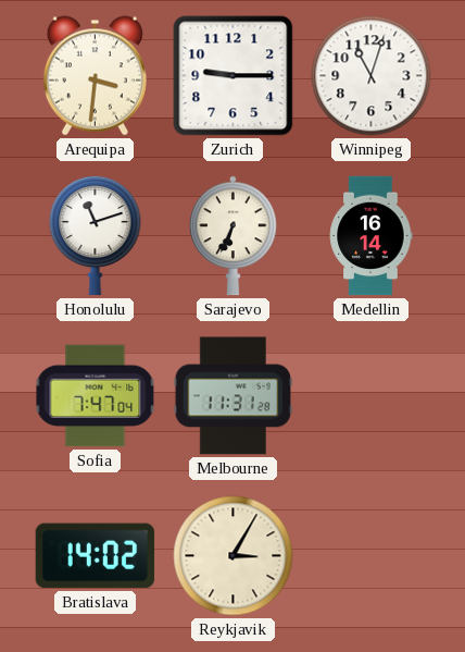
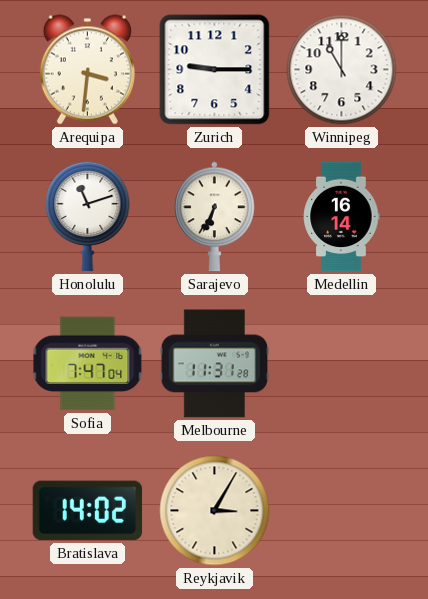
Winnipeg: 11:03 -> 11:00
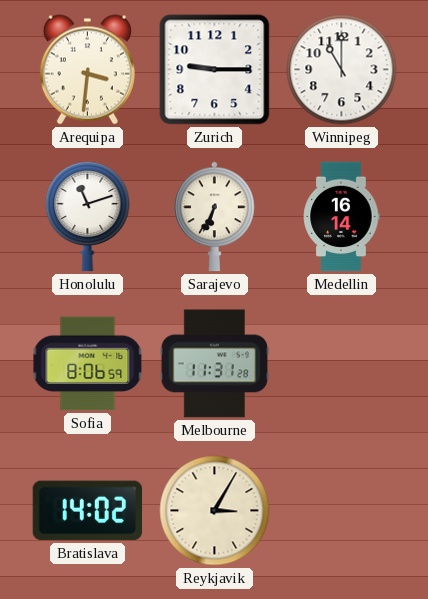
Sofia: 7:47 -> 8:06
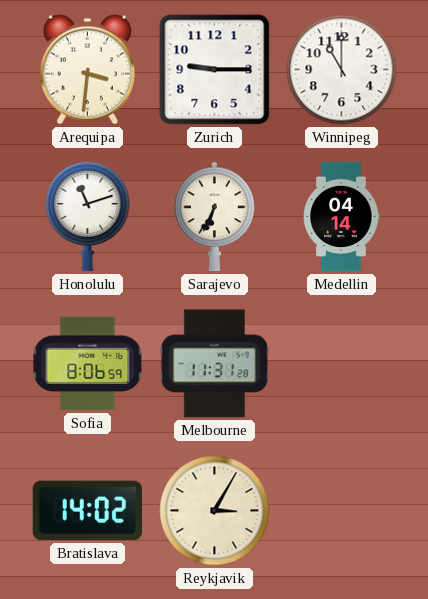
Medellin: 16:14 -> 04:14
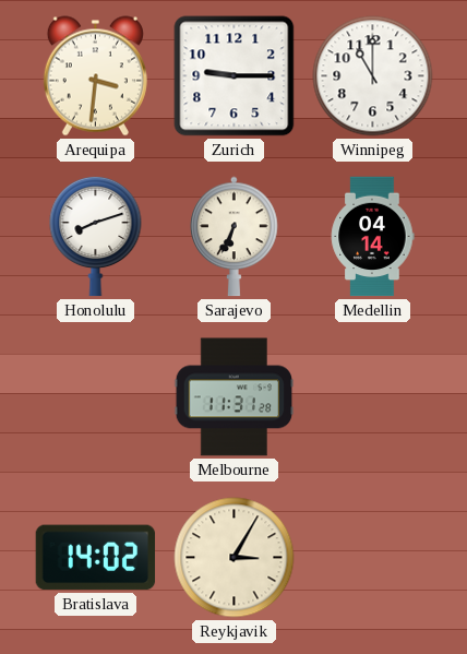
Honolulu: 11:12 -> 8:12
Sofia: 8:06 -> none
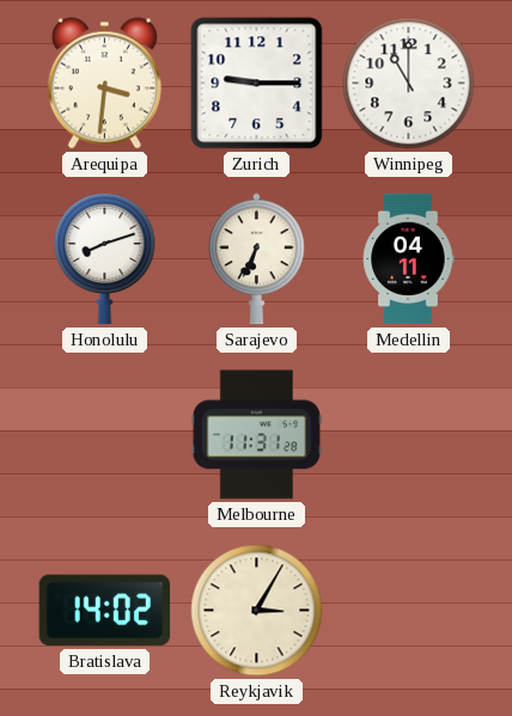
Medellin: 04:14 -> 04:11
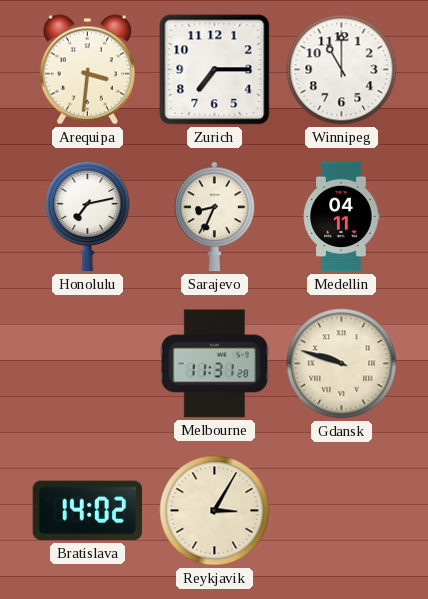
Zurich: 9:15 -> 7:15
Honolulu: 8:12 -> 7:13
Sarajevo: 6:34 -> 8:34
Gdansk: none -> 9:48
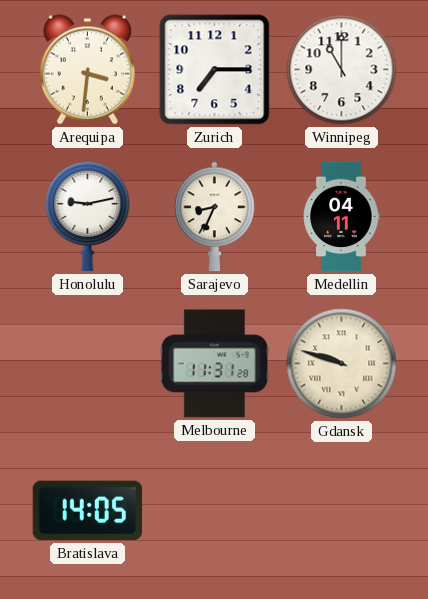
Honolulu: 7:13 -> 9:13
Bratislava: 14:02 -> 14:05
Reykjavik: 3:05 -> none
